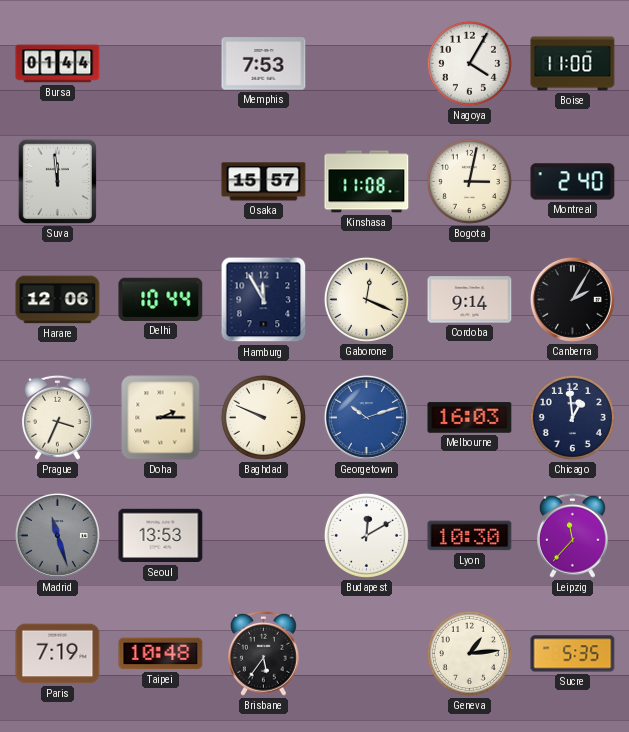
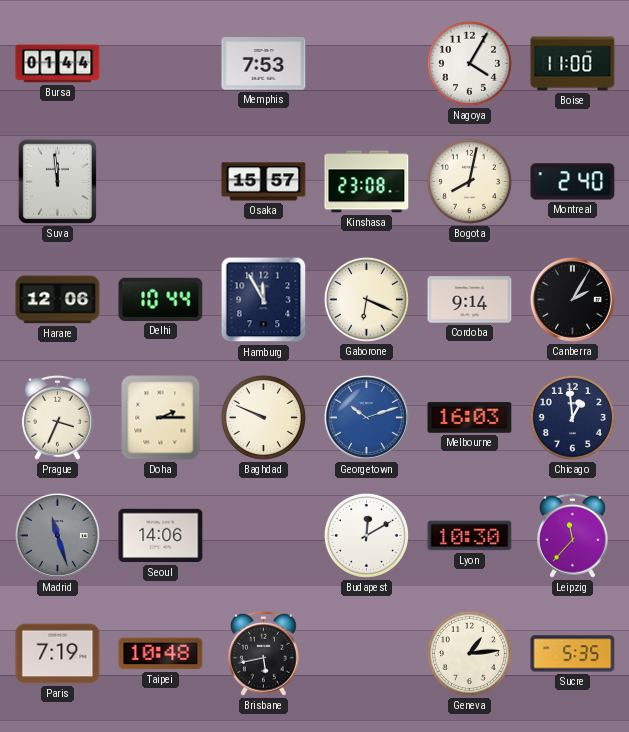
Kinshasa: 11:08 -> 23:08
Bogota: 3:02 -> 8:02
Gaborone: 12:19 -> 6:19
Seoul: 13:53 -> 14:06
Brisbane: 5:36 -> 5:43
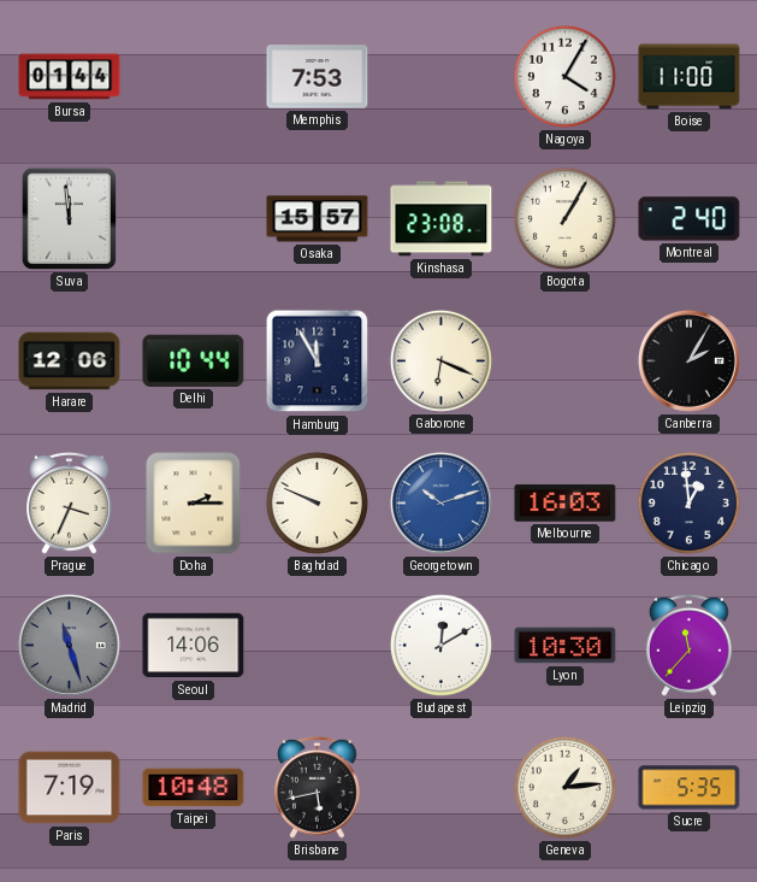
Bogota: 8:02 -> 1:05
Cordoba: 9:14 -> none
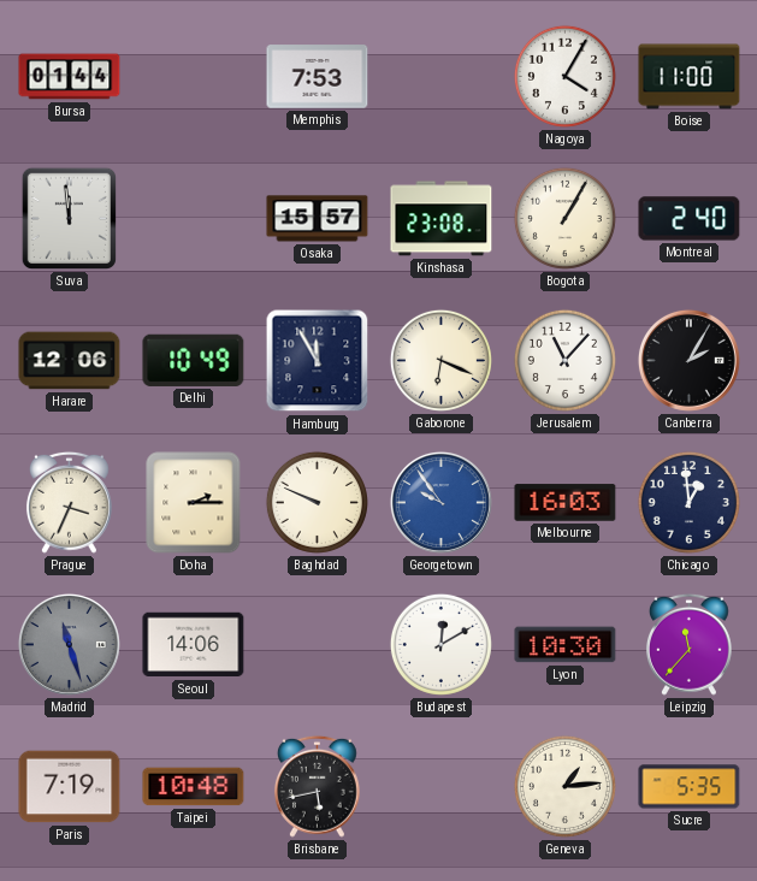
Delhi: 10:44 -> 10:49
Jerusalem: none -> 11:07
Georgetown: 10:12 -> 9:54
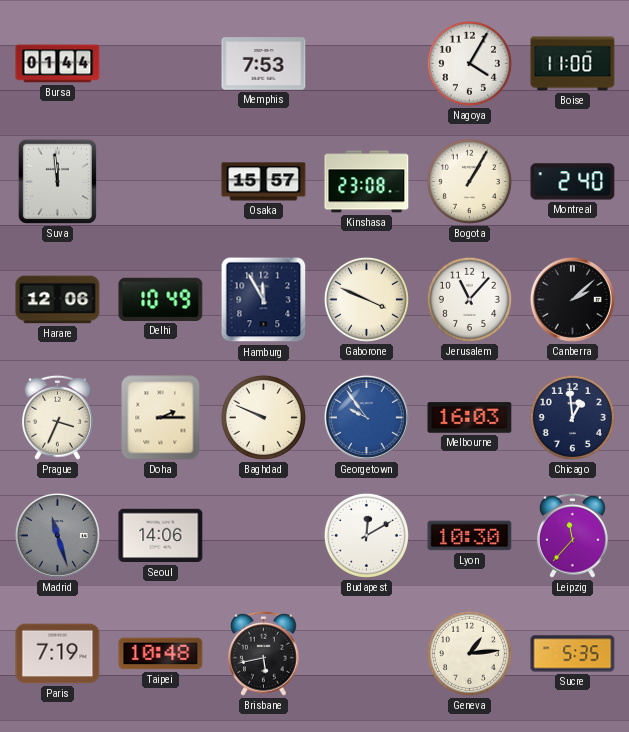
Gaborone: 6:19 -> 3:49
Canberra: 2:05 -> 2:08
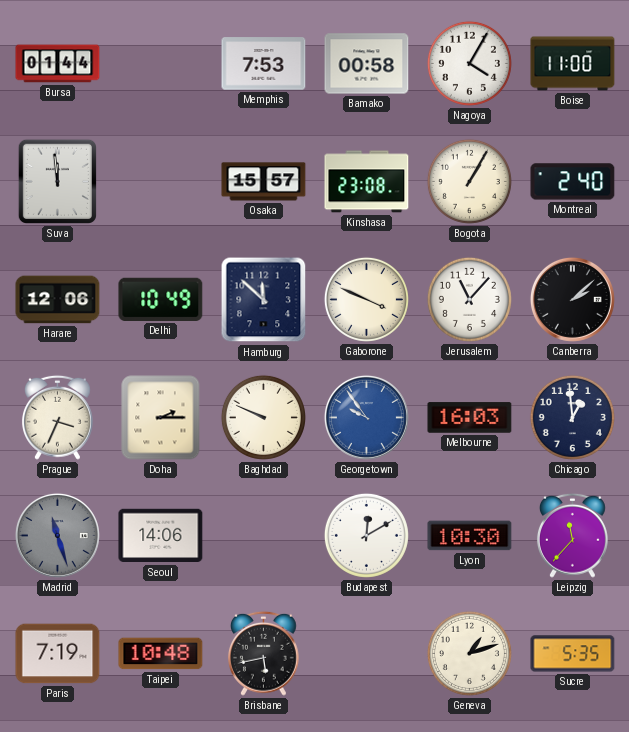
Bamako: none -> 00:58
Hamburg: 11:55 -> 11:52
Geneva: 1:14 -> 1:12
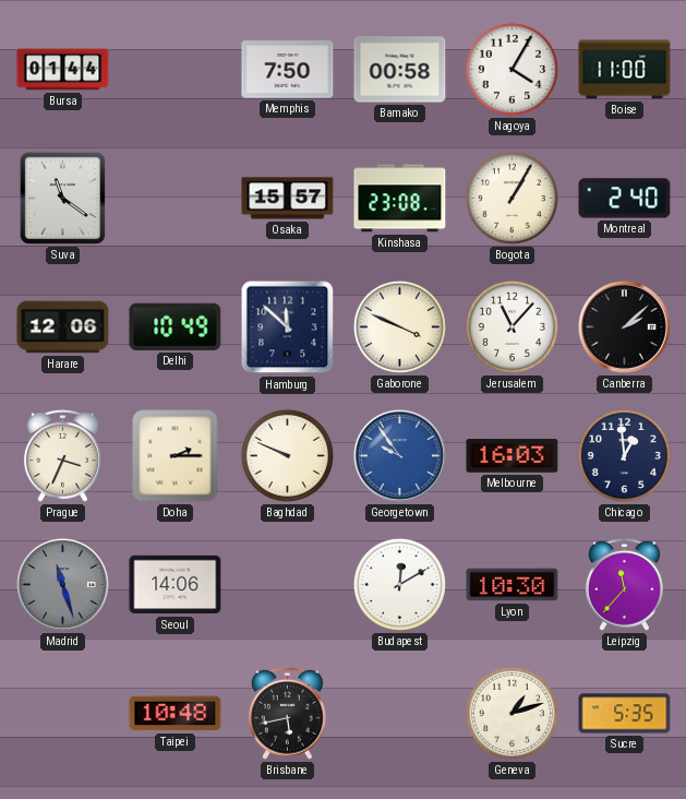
Memphis: 7:53 -> 7:50
Suva: 11:59 -> 11:21
Paris: 7:19 -> none
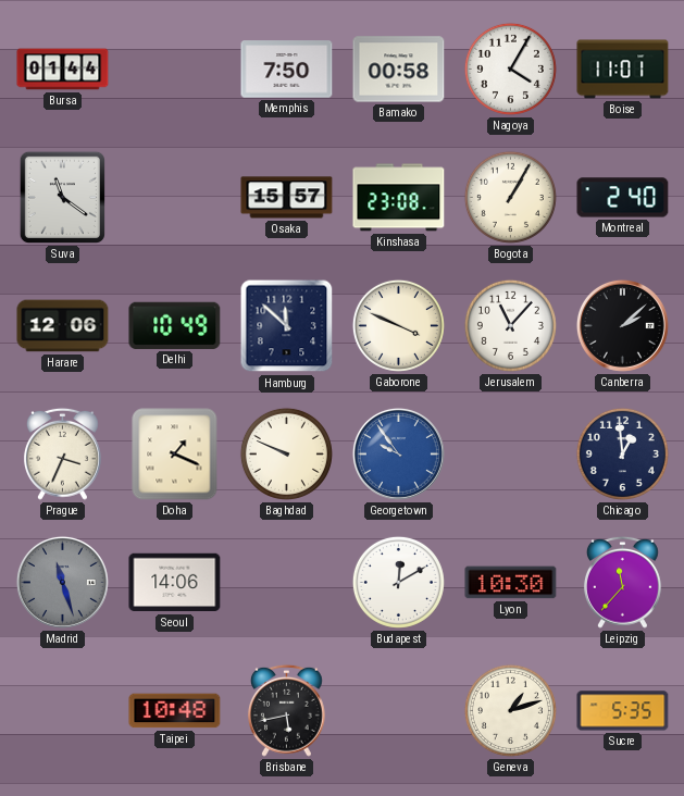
Boise: 11:00 -> 11:01
Doha: 2:15 -> 1:19
Melbourne: 16:03 -> none
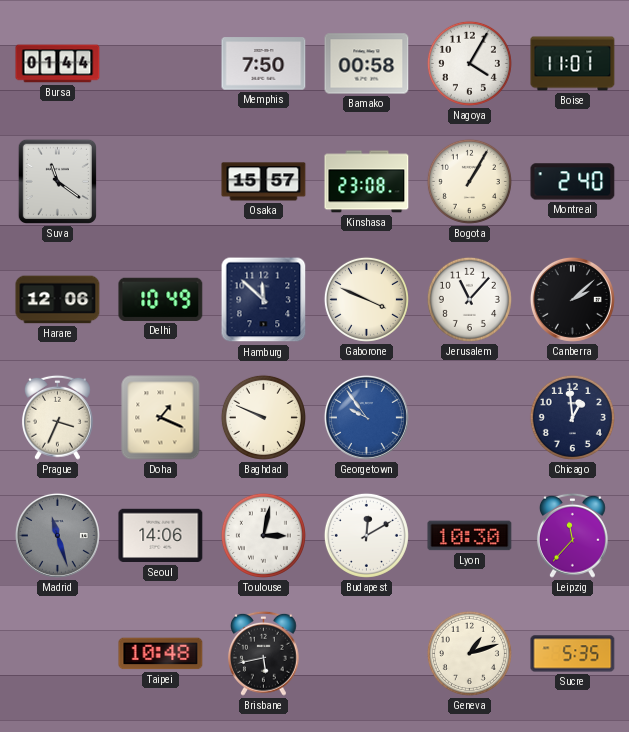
Toulouse: none -> 3:02
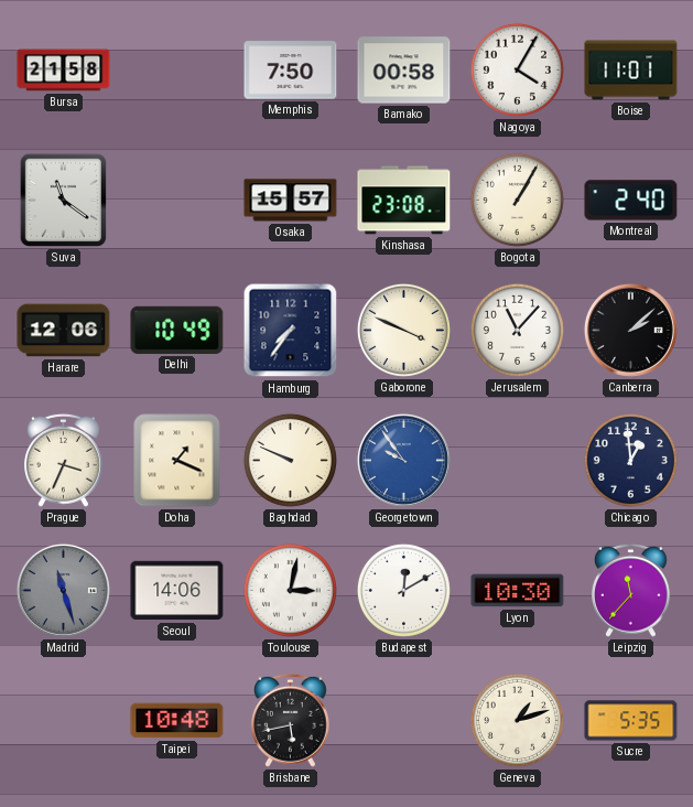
Bursa: 01:44 -> 21:58
Hamburg: 11:52 -> 7:36
